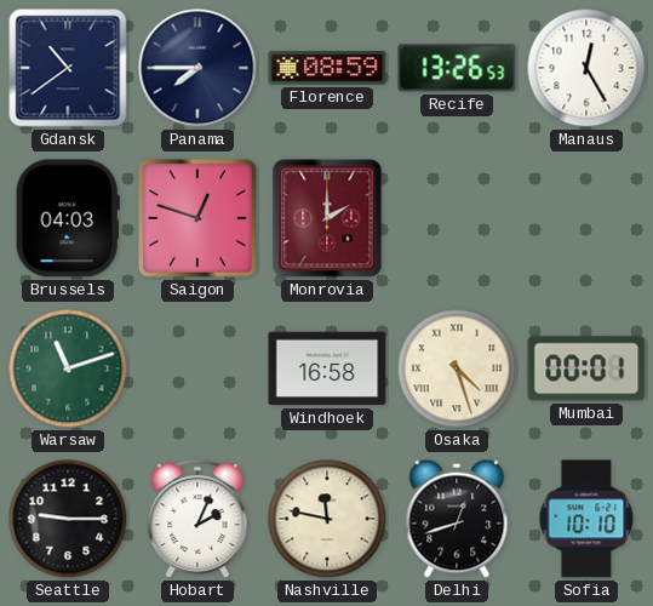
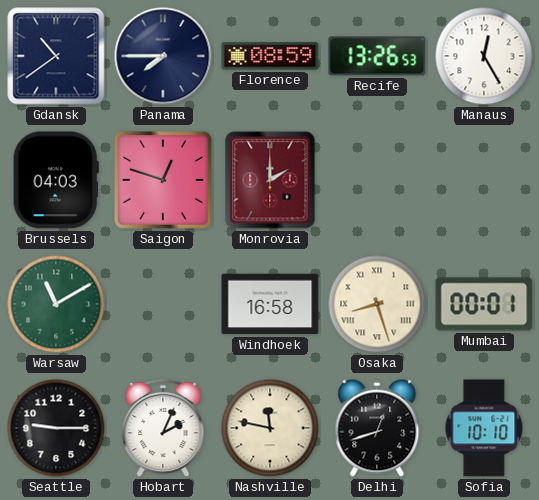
Warsaw: 11:12 -> 11:10
Osaka: 4:27 -> 8:27
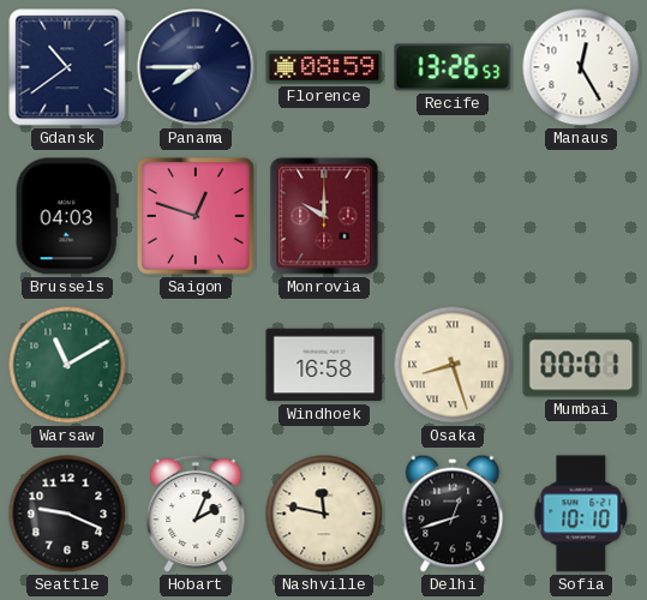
Monrovia: 2:00 -> 10:00
Seattle: 9:15 -> 9:19
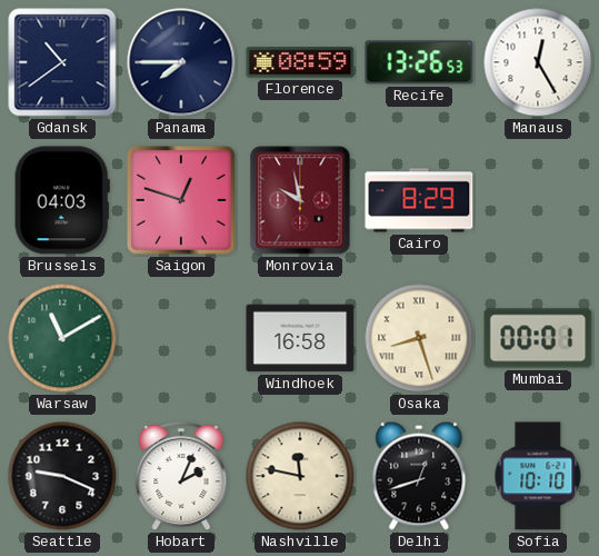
Monrovia: 10:00 -> 9:58
Cairo: none -> 8:29
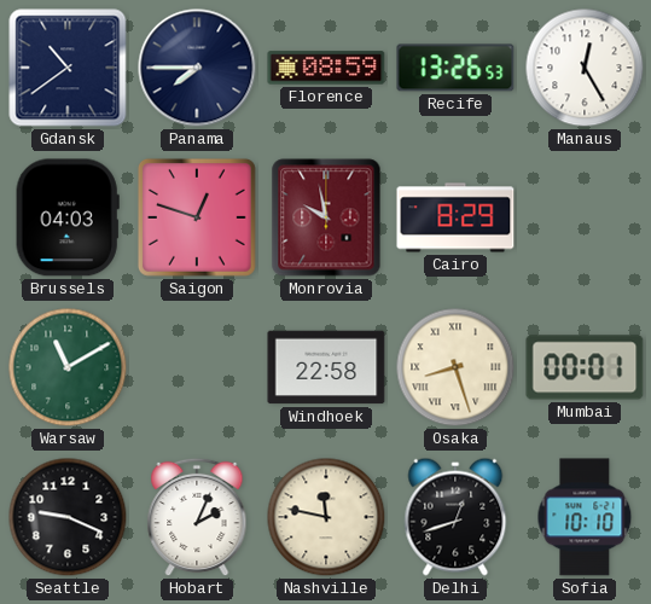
Windhoek: 16:58 -> 22:58
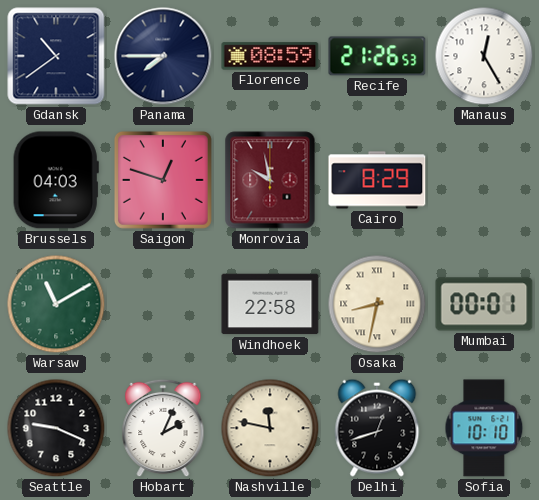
Recife: 13:26 -> 21:26
Osaka: 8:27 -> 8:32
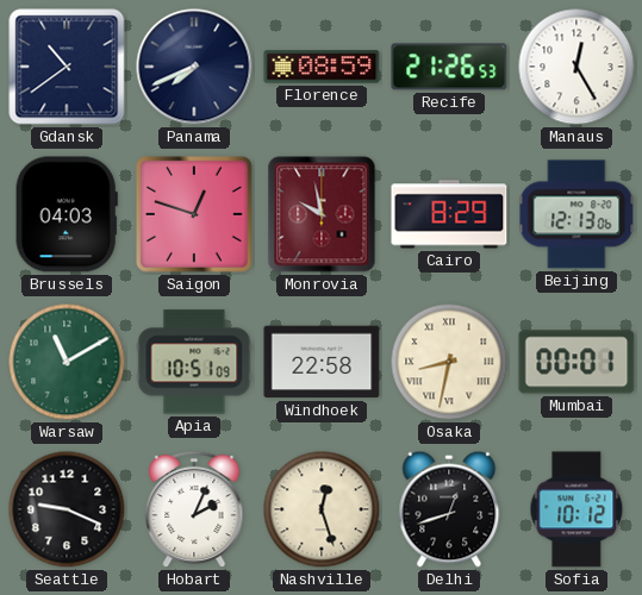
Panama: 7:45 -> 7:41
Beijing: none -> 12:13
Apia: none -> 10:51
Nashville: 11:47 -> 12:27
Sofia: 10:10 -> 10:12
